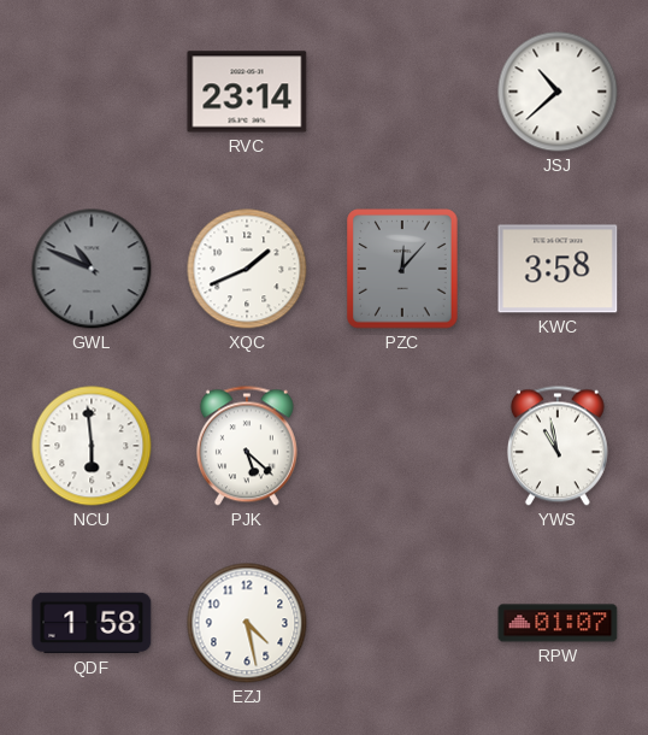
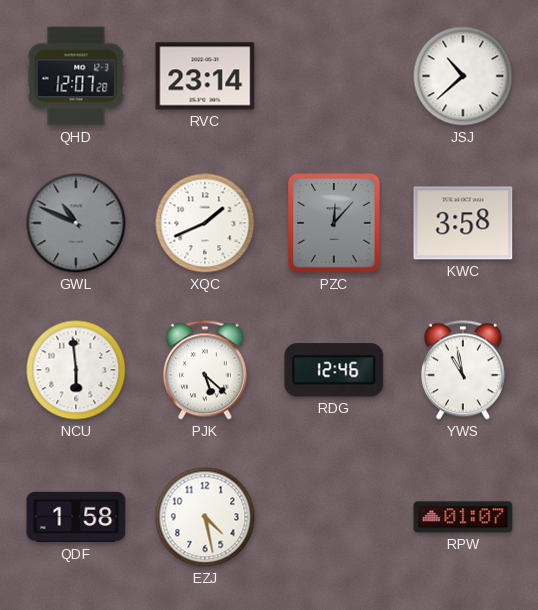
QHD: none -> 12:07
RDG: none -> 12:46
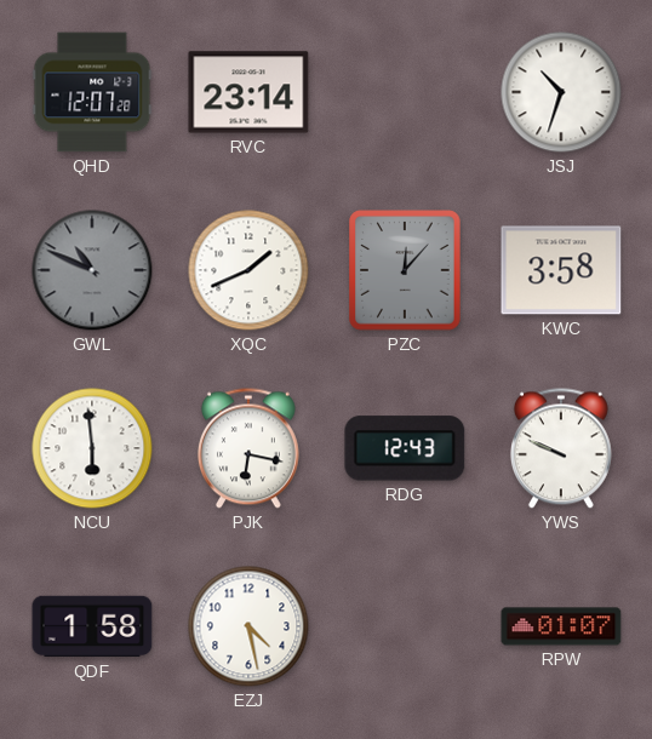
JSJ: 10:38 -> 10:33
PJK: 5:22 -> 6:17
RDG: 12:46 -> 12:43
YWS: 10:58 -> 9:49
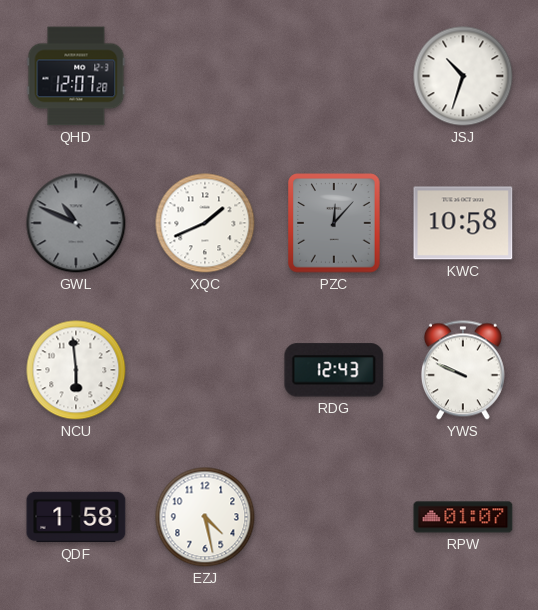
RVC: 23:14 -> none
KWC: 3:58 -> 10:58
PJK: 6:17 -> none
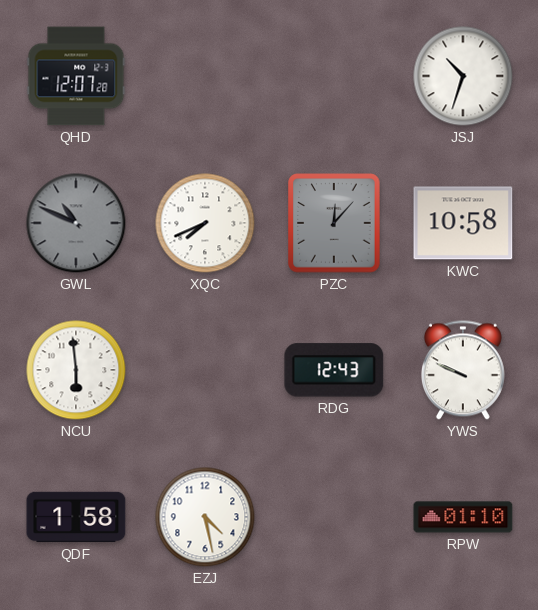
XQC: 1:41 -> 7:41
RPW: 01:07 -> 01:10
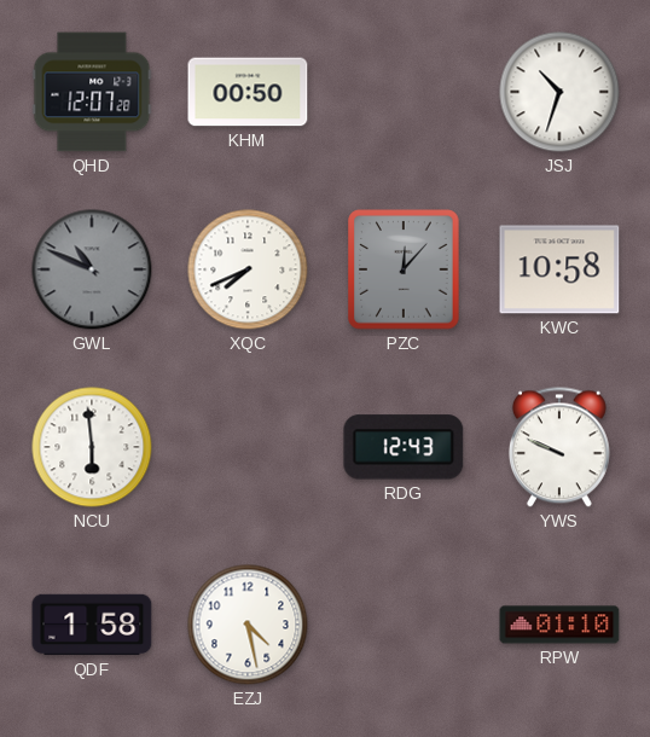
KHM: none -> 00:50
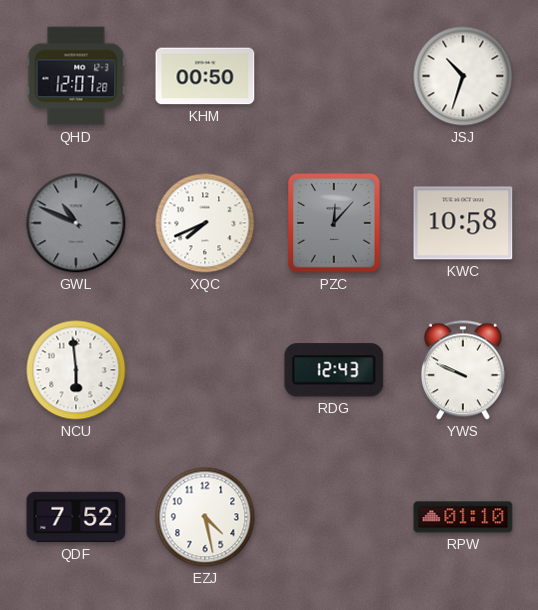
QDF: 1:58 -> 7:52
